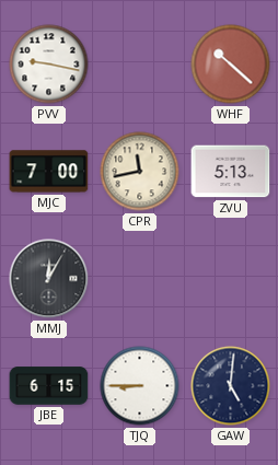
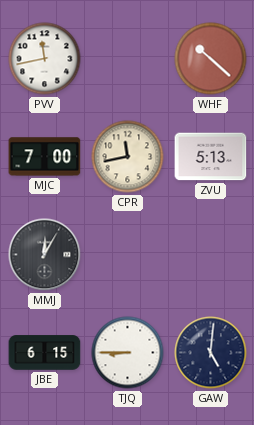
PVV: 9:17 -> 11:43
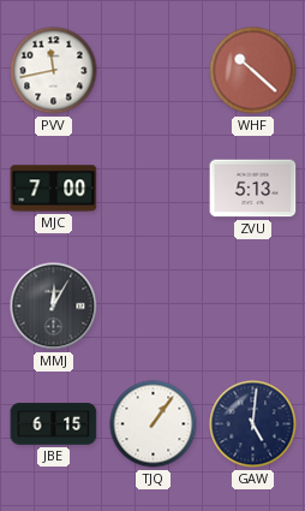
CPR: 11:43 -> none
TJQ: 8:45 -> 1:06
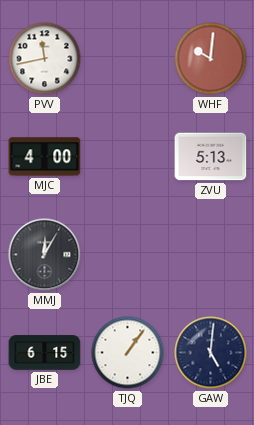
WHF: 10:22 -> 10:01
MJC: 7:00 -> 4:00
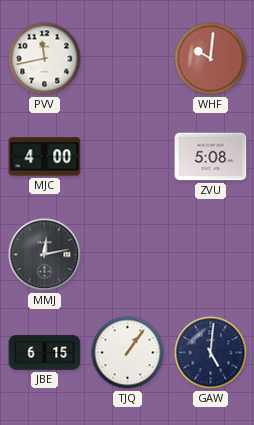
ZVU: 5:13 -> 5:08
MMJ: 12:05 -> 12:13
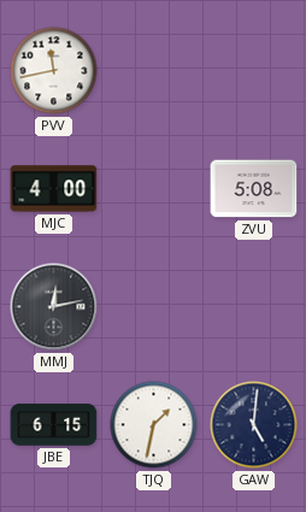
WHF: 10:01 -> none
TJQ: 1:06 -> 1:32
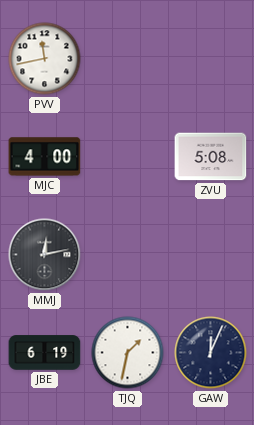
JBE: 6:15 -> 6:19
GAW: 5:01 -> 12:04
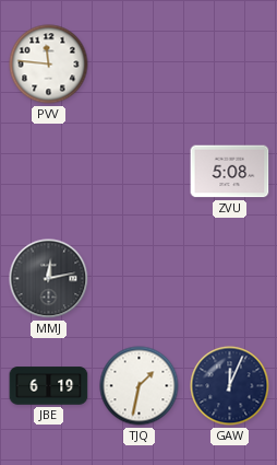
PVV: 11:43 -> 11:46
MJC: 4:00 -> none
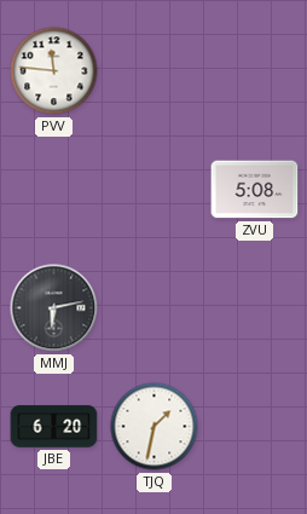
MMJ: 12:13 -> 6:13
JBE: 6:19 -> 6:20
GAW: 12:04 -> none
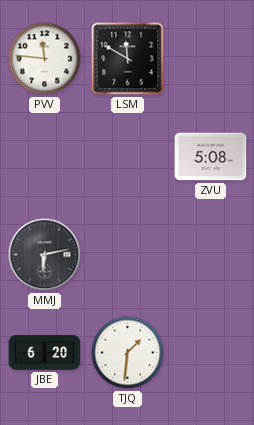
LSM: none -> 11:50
TJQ: 1:32 -> 1:31
